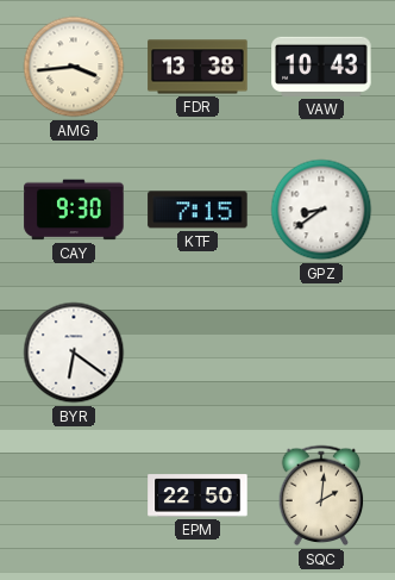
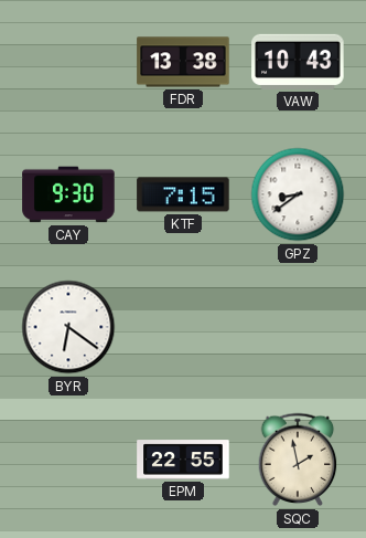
AMG: 3:44 -> none
EPM: 22:50 -> 22:55
SQC: 2:01 -> 1:58
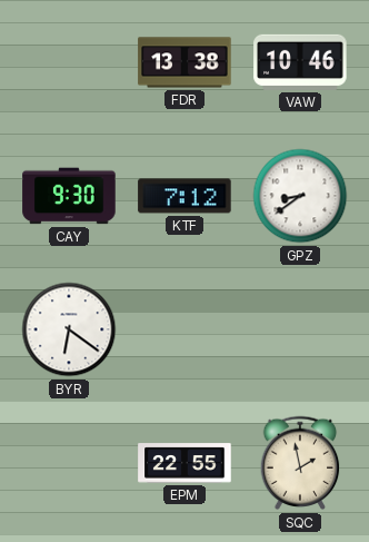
VAW: 10:43 -> 10:46
KTF: 7:15 -> 7:12
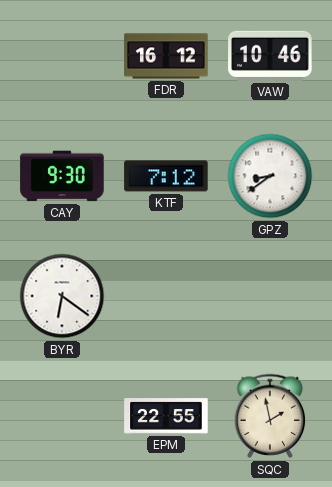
FDR: 13:38 -> 16:12
